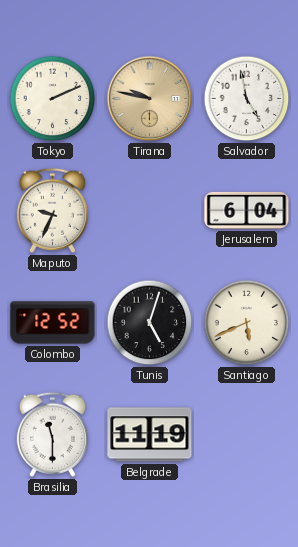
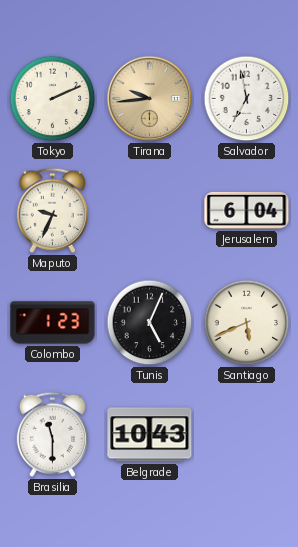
Tirana: 9:47 -> 9:44
Salvador: 4:58 -> 6:58
Colombo: 12:52 -> 1:23
Tunis: 5:03 -> 5:04
Belgrade: 11:19 -> 10:43
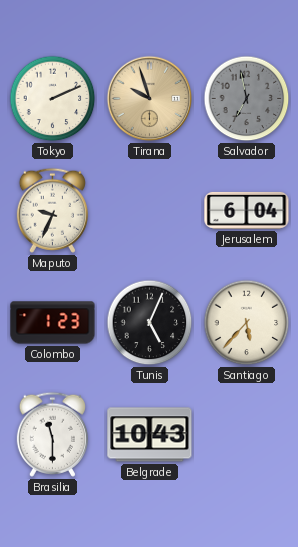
Tirana: 9:44 -> 9:57
Salvador dial: white -> grey
Santiago: 5:41 -> 5:37
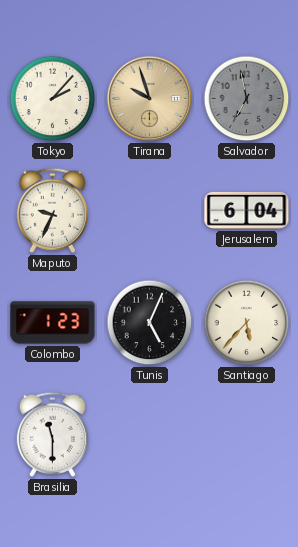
Tokyo: 2:11 -> 2:07
Belgrade: 10:43 -> none
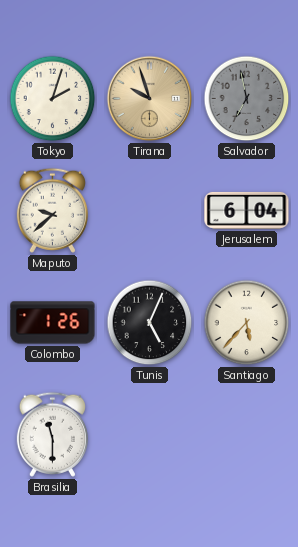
Tokyo: 2:07 -> 2:03
Maputo: 9:34 -> 9:38
Colombo: 1:23 -> 1:26
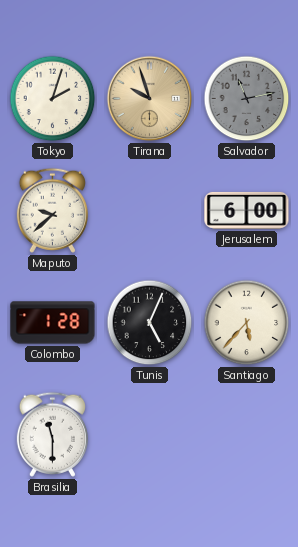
Salvador: 6:58 -> 11:13
Jerusalem: 6:04 -> 6:00
Colombo: 1:26 -> 1:28
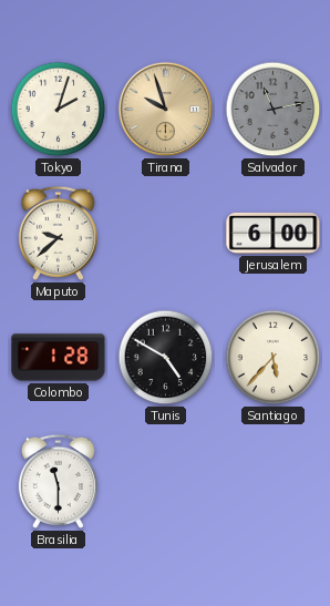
Tunis: 5:04 -> 4:50
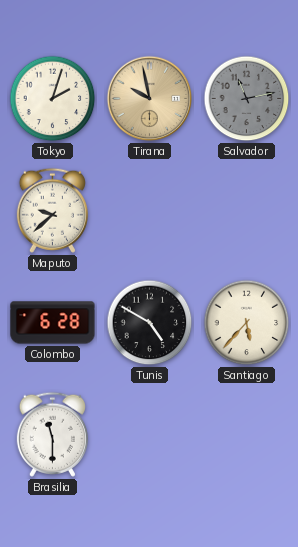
Tirana: 9:57 -> 9:58
Jerusalem: 6:00 -> none
Colombo: 1:28 -> 6:28
